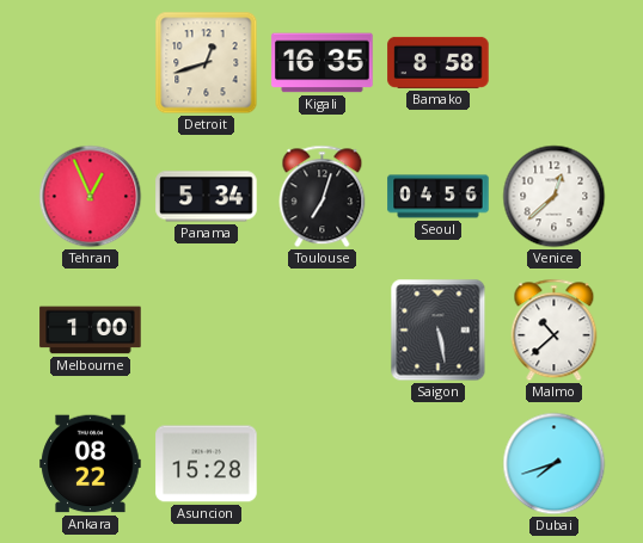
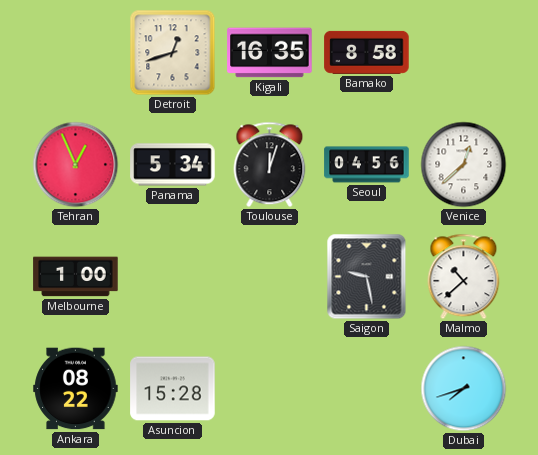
Toulouse: 7:03 -> 12:03
Saigon: 5:28 -> 9:28
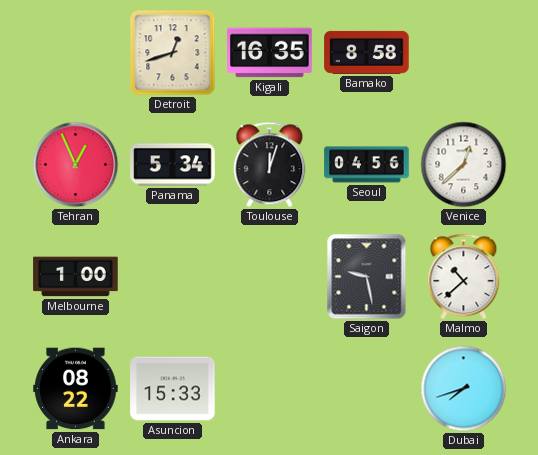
Asuncion: 15:28 -> 15:33
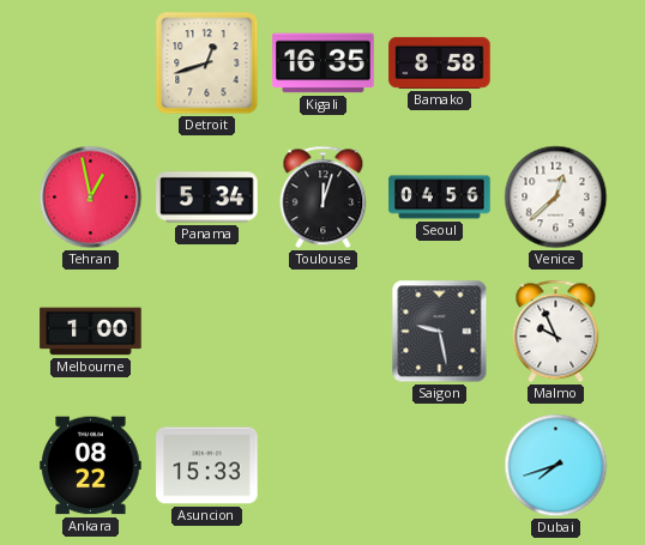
Tehran: 12:56 -> 12:58
Malmo: 10:38 -> 9:56
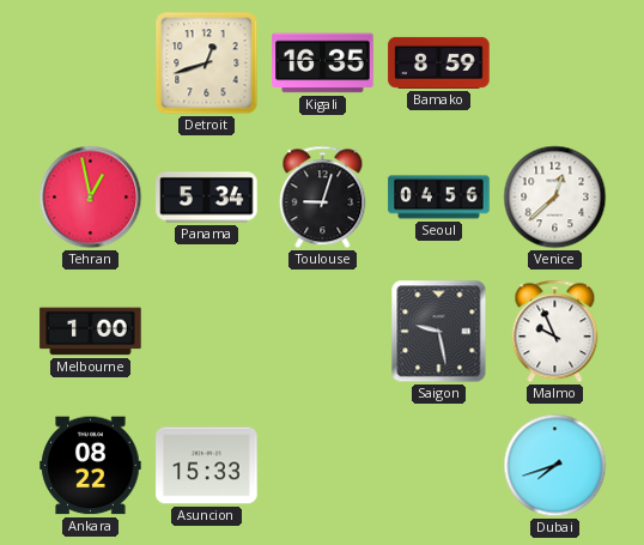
Bamako: 8:58 -> 8:59
Toulouse: 12:03 -> 9:03
